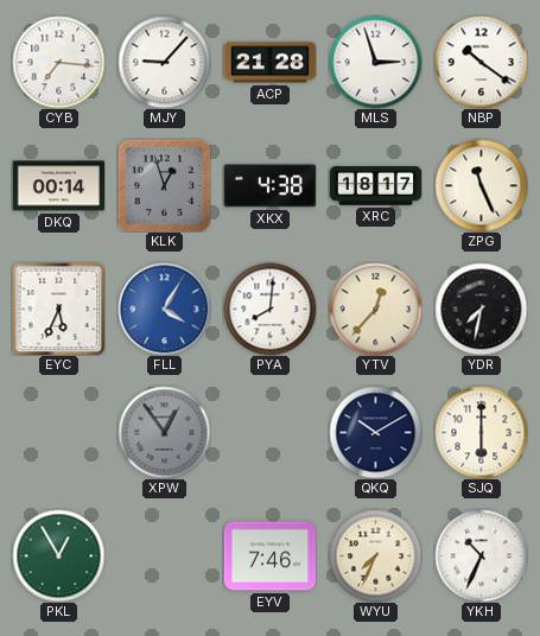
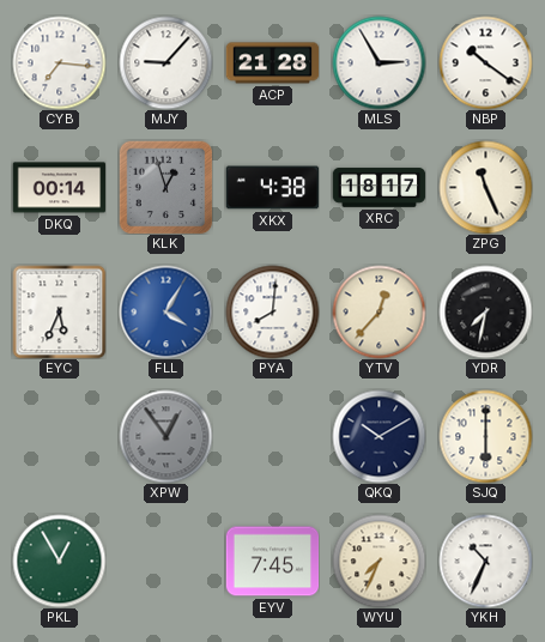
MLS: 2:57 -> 2:55
EYV: 7:46 -> 7:45
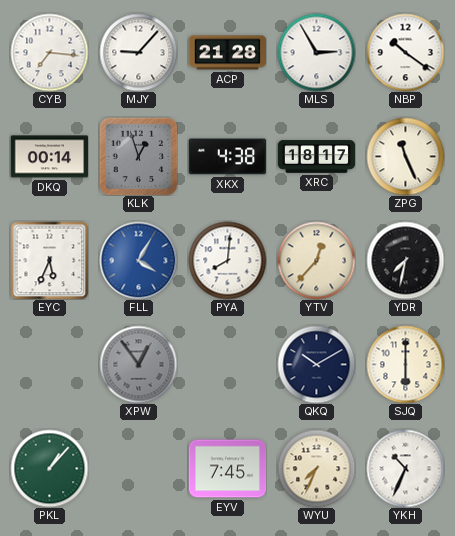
PKL: 12:55 -> 1:07
